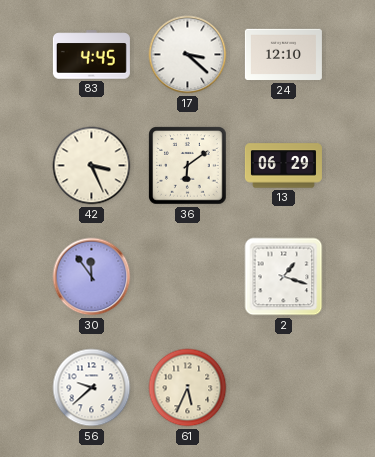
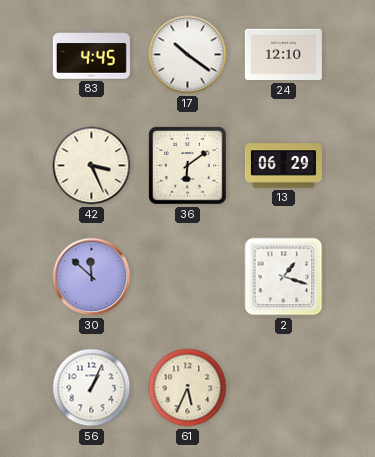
17: 3:22 -> 10:21
30: 11:54 -> 11:52
56: 9:38 -> 1:04
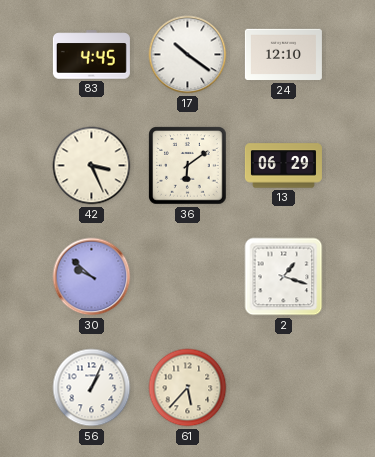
30: 11:52 -> 9:52
61: 5:34 -> 5:37
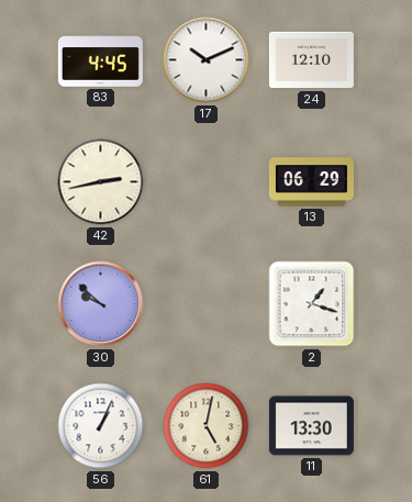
17: 10:21 -> 10:11
42: 3:26 -> 2:43
36: 6:09 -> none
61: 5:37 -> 5:02
11: none -> 13:30
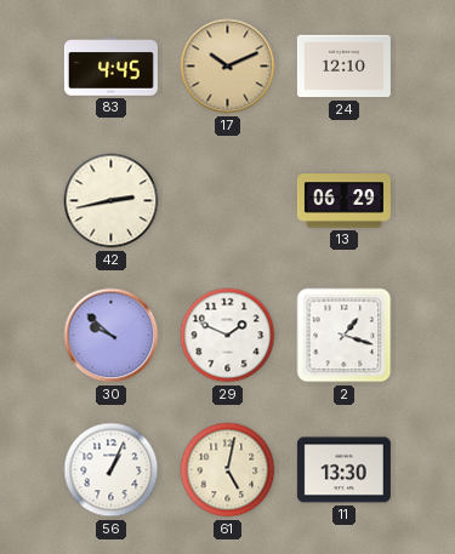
17 dial: white -> champagne
29: none -> 1:49
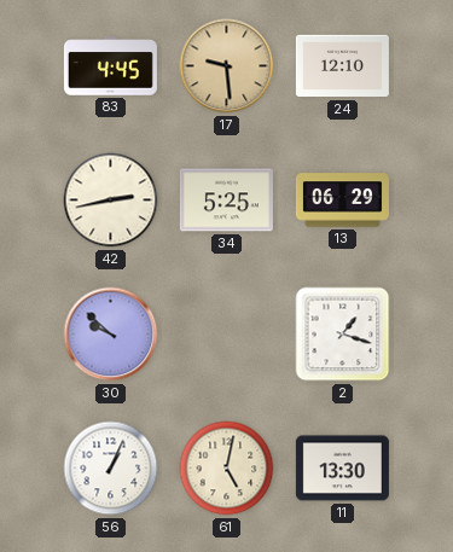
17: 10:11 -> 9:29
34: none -> 5:25
29: 1:49 -> none
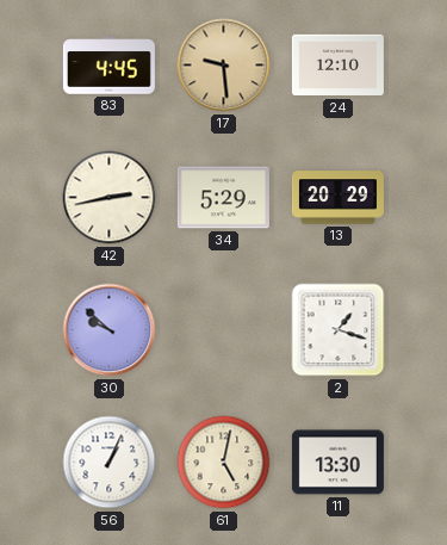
34: 5:25 -> 5:29
13: 06:29 -> 20:29
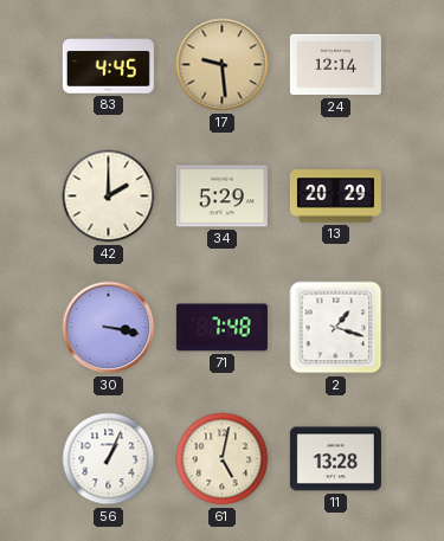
24: 12:10 -> 12:14
42: 2:43 -> 2:00
30: 9:52 -> 3:17
71: none -> 7:48
11: 13:30 -> 13:28
